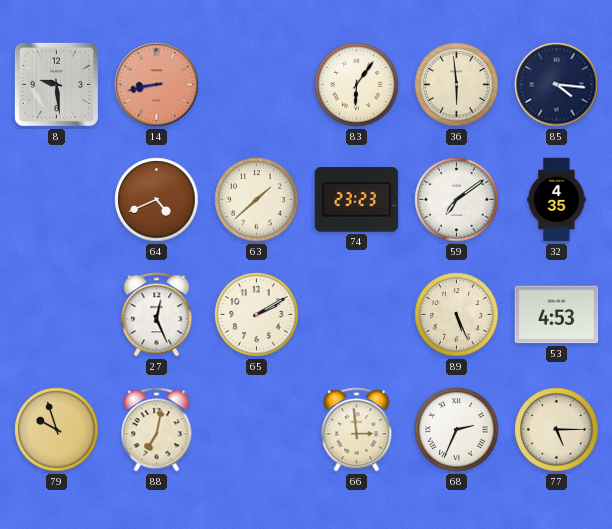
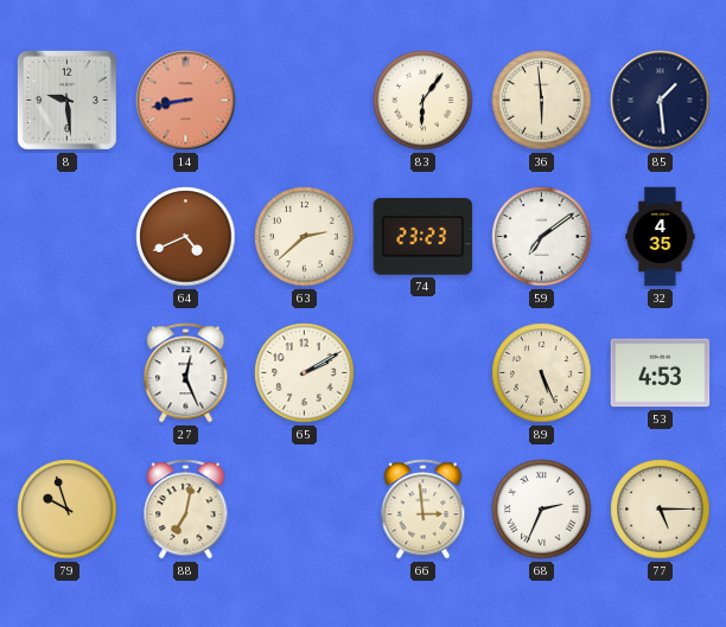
85: 4:16 -> 1:29
63: 1:38 -> 2:38
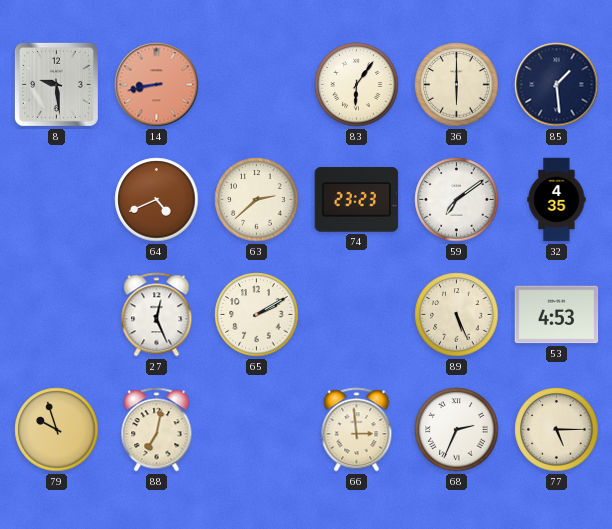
36: 5:59 -> 6:00
